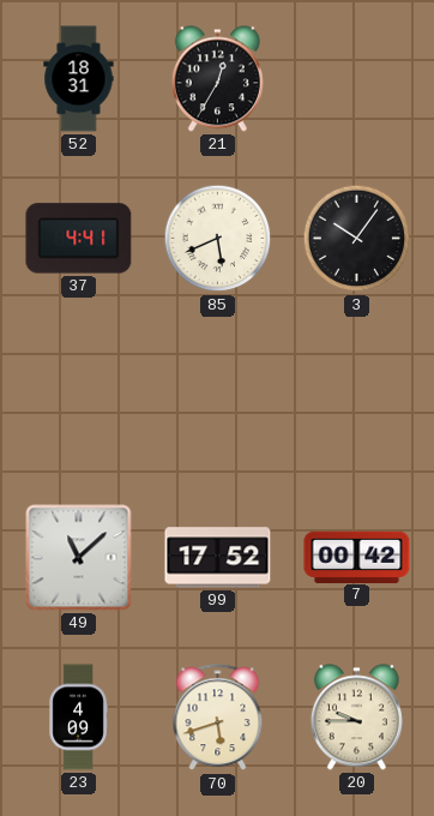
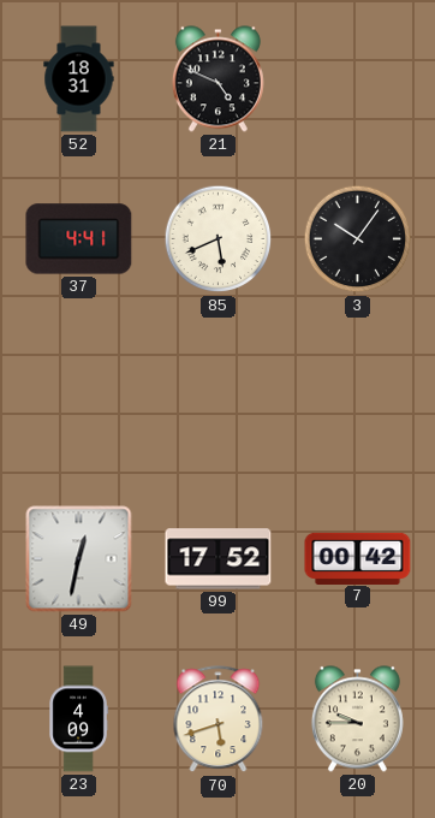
21: 12:35 -> 4:49
49: 11:08 -> 12:32
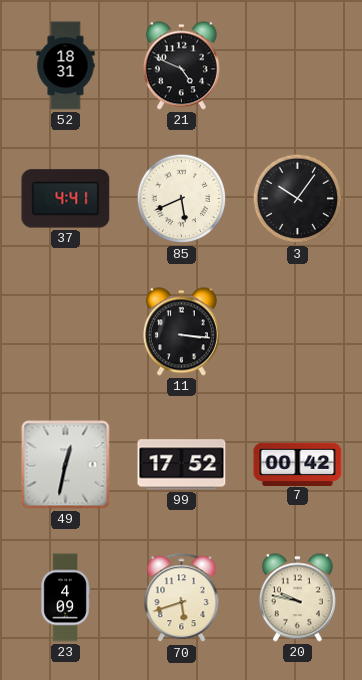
11: none -> 3:16
20: 9:45 -> 9:47
